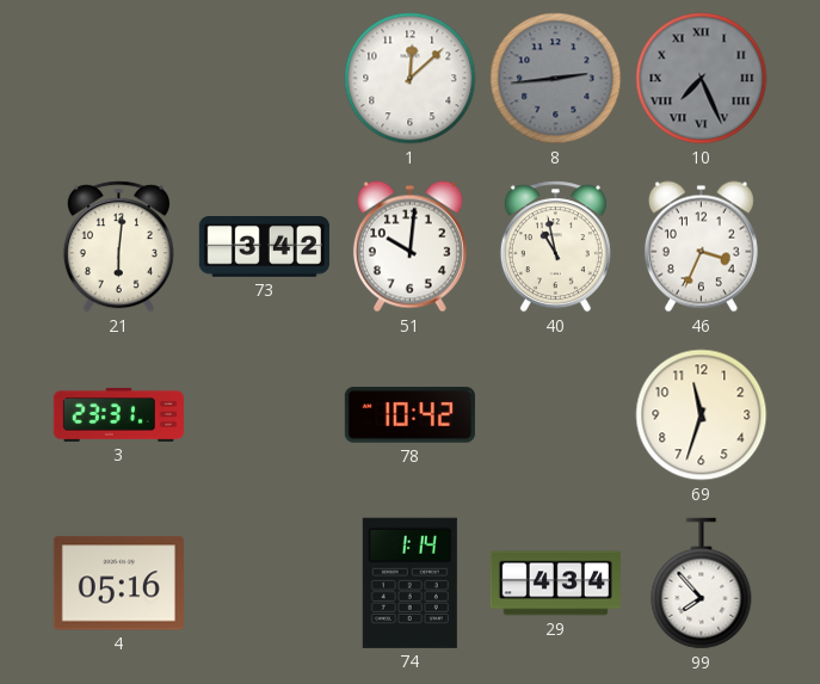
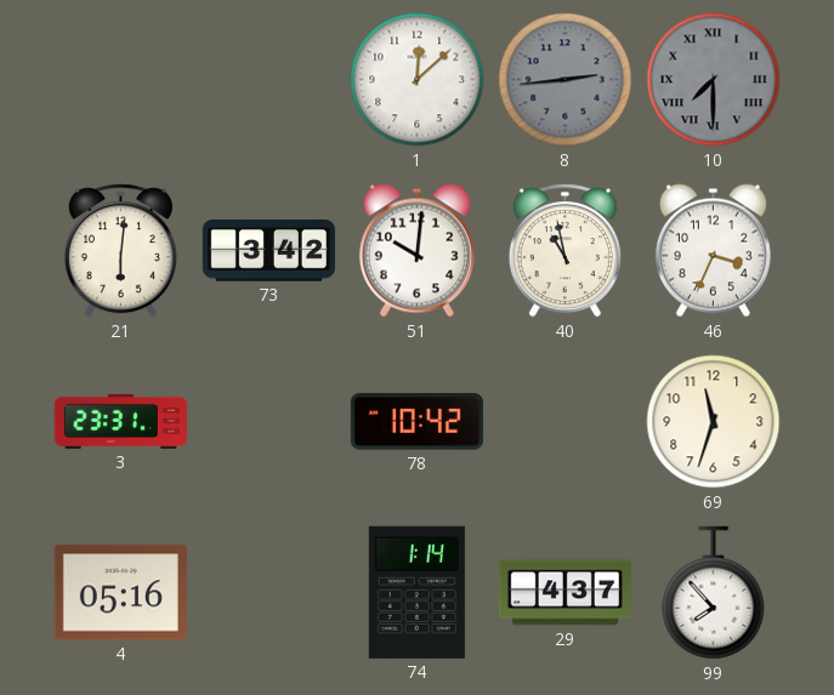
10: 7:26 -> 7:30
29: 4:34 -> 4:37
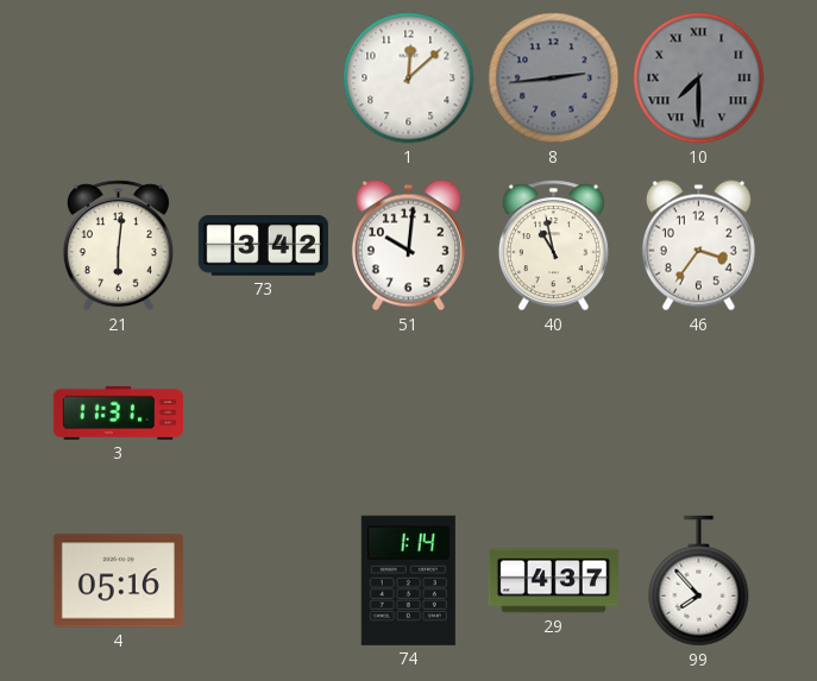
46: 3:34 -> 3:36
3: 23:31 -> 11:31
78: 10:42 -> none
69: 11:33 -> none
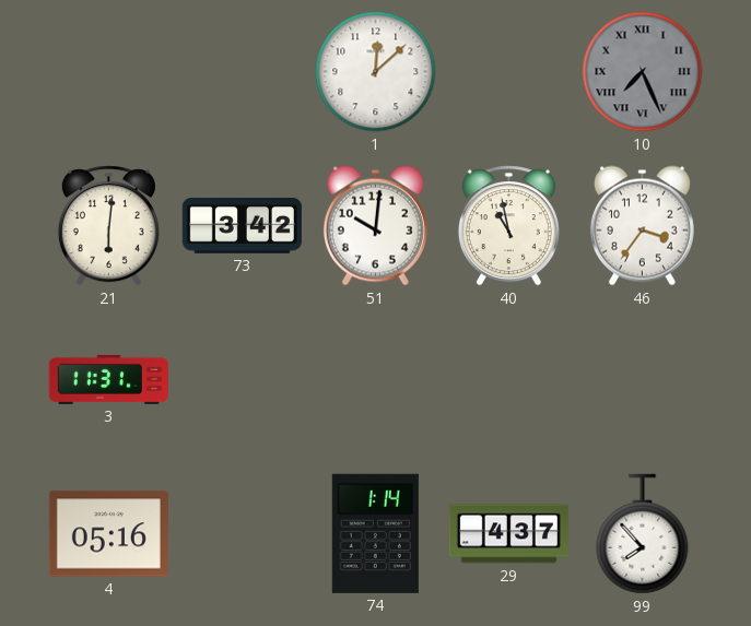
8: 2:44 -> none
10: 7:30 -> 7:26
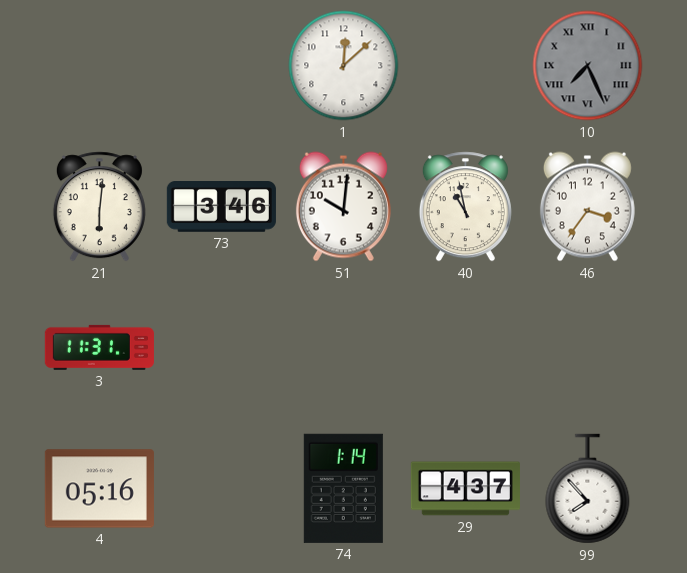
73: 3:42 -> 3:46
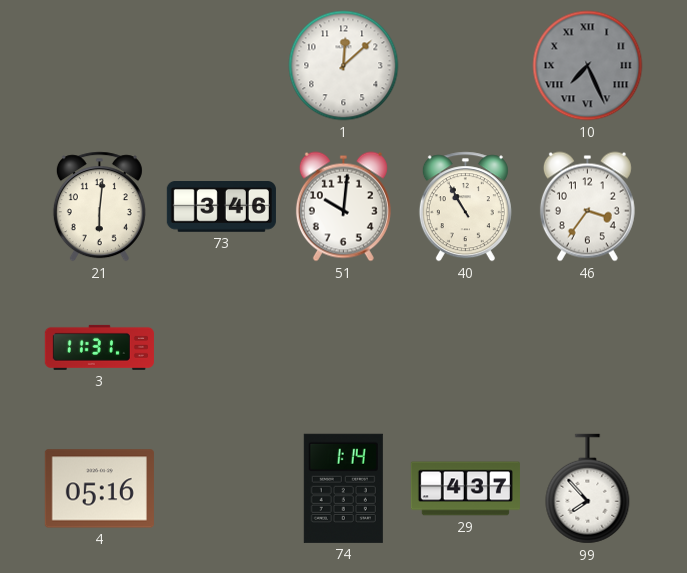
40: 10:58 -> 10:55
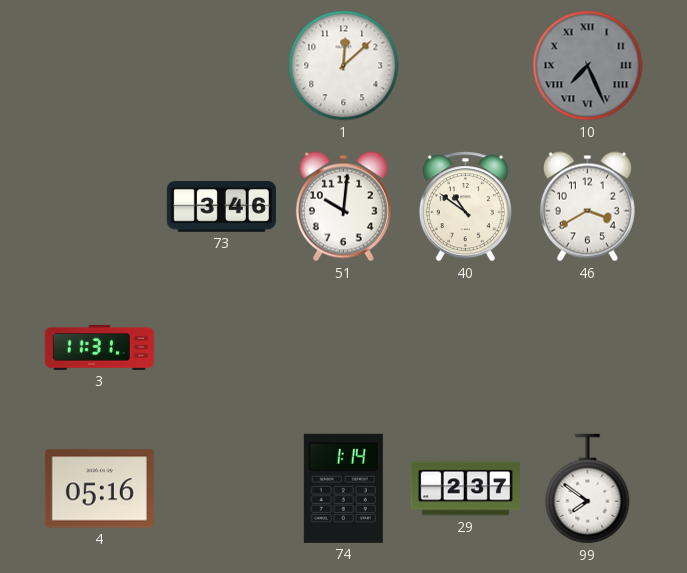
21: 6:01 -> none
40: 10:55 -> 10:51
46: 3:36 -> 3:40
29: 4:37 -> 2:37
99: 7:53 -> 7:51
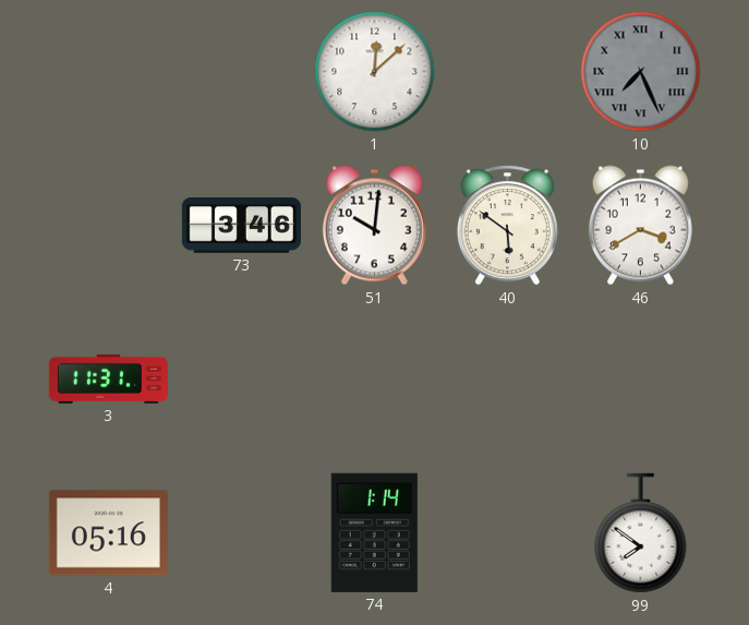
40: 10:51 -> 5:51
29: 2:37 -> none
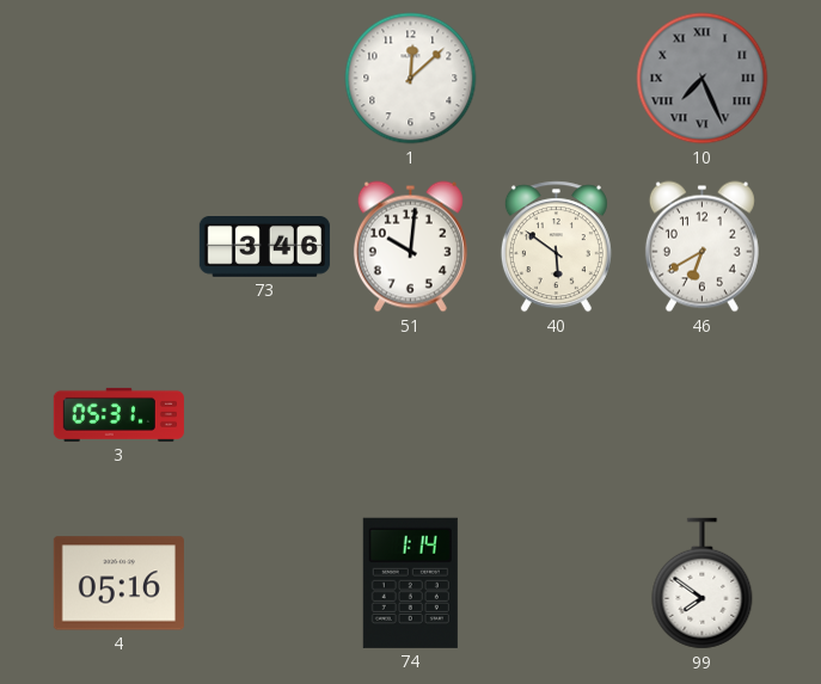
46: 3:40 -> 6:40
3: 11:31 -> 05:31
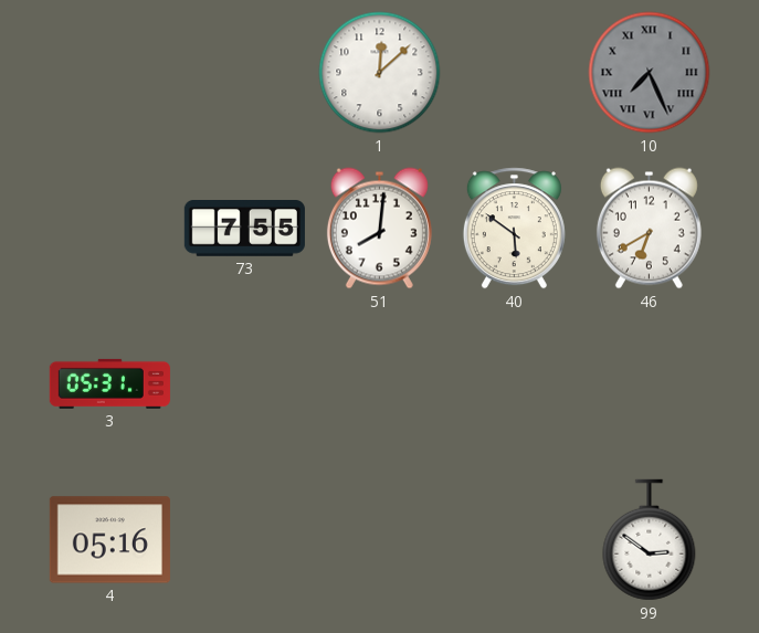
73: 3:46 -> 7:55
51: 10:01 -> 8:01
74: 1:14 -> none
99: 7:51 -> 2:51
